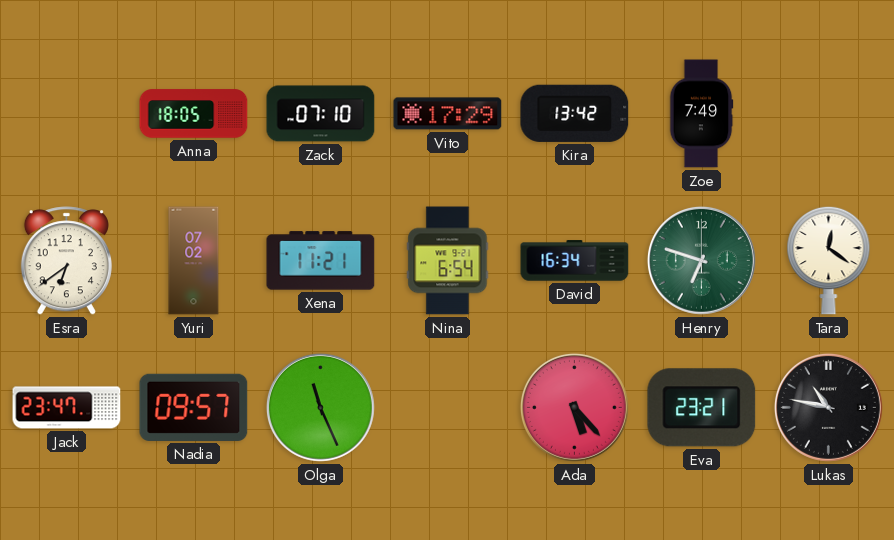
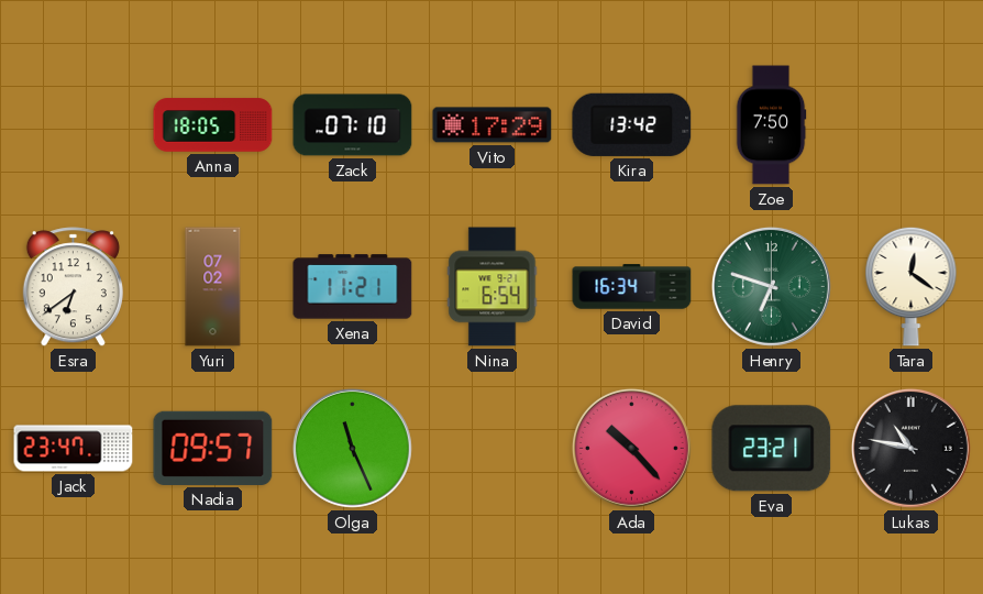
Zoe: 7:49 -> 7:50
Ada: 5:23 -> 10:23
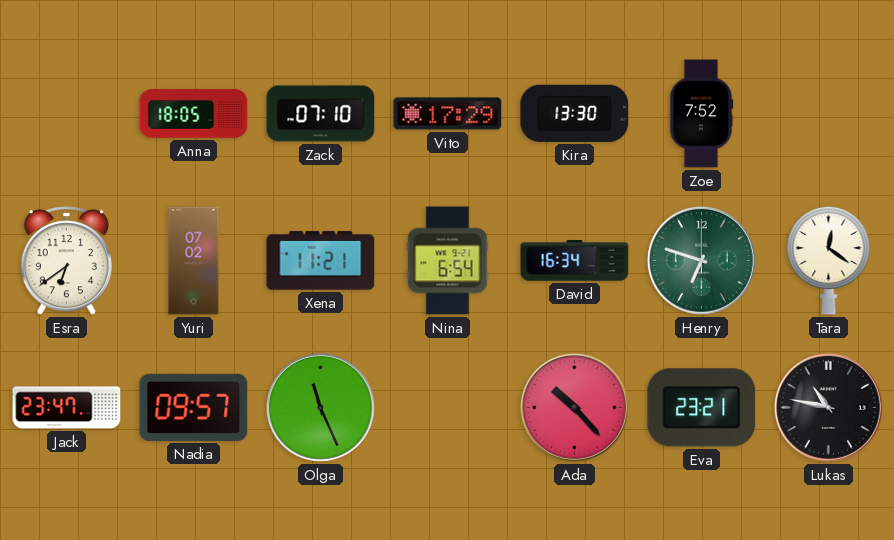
Kira: 13:42 -> 13:30
Zoe: 7:50 -> 7:52
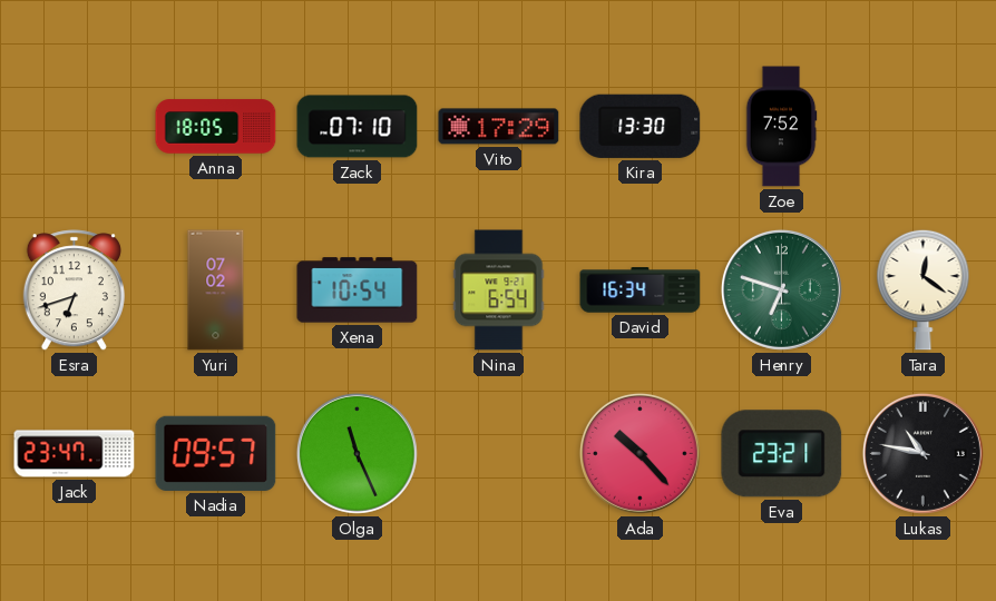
Esra: 6:39 -> 6:42
Xena: 11:21 -> 10:54
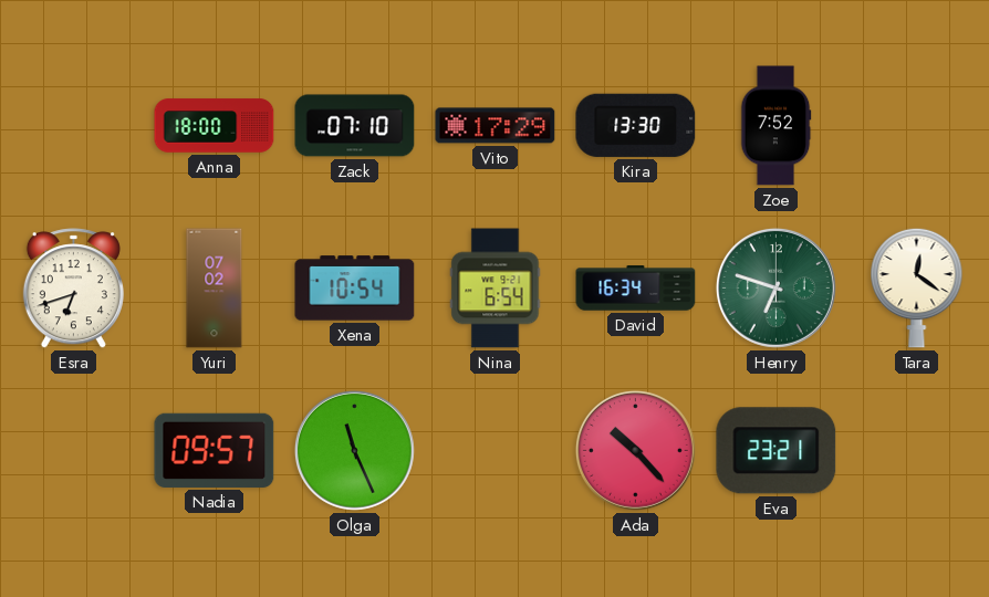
Anna: 18:05 -> 18:00
Jack: 23:47 -> none
Lukas: 10:47 -> none
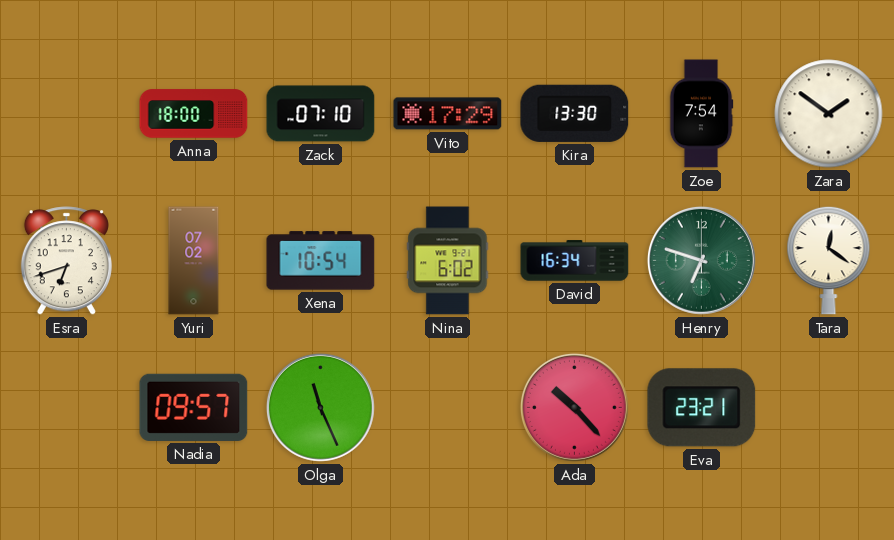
Zoe: 7:52 -> 7:54
Zara: none -> 1:51
Nina: 6:54 -> 6:02
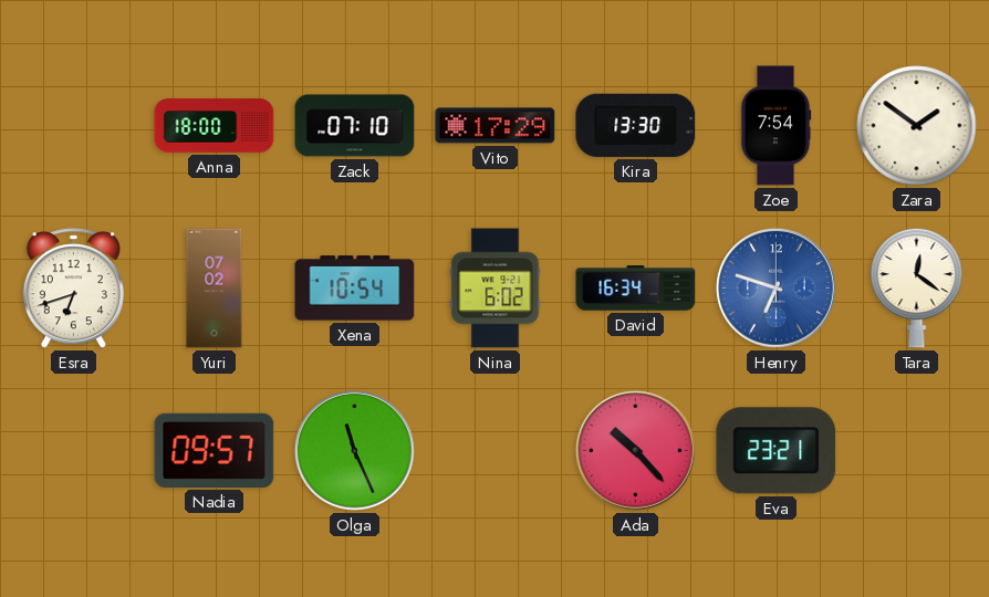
Henry dial: green -> blue
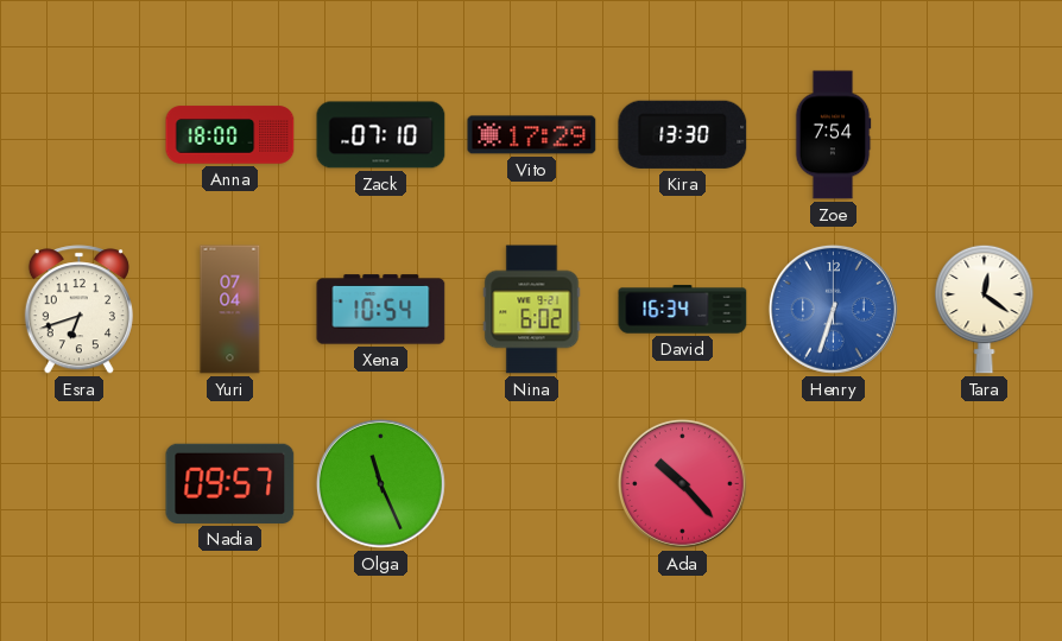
Zara: 1:51 -> none
Yuri: 07:02 -> 07:04
Henry: 6:48 -> 6:33
Eva: 23:21 -> none
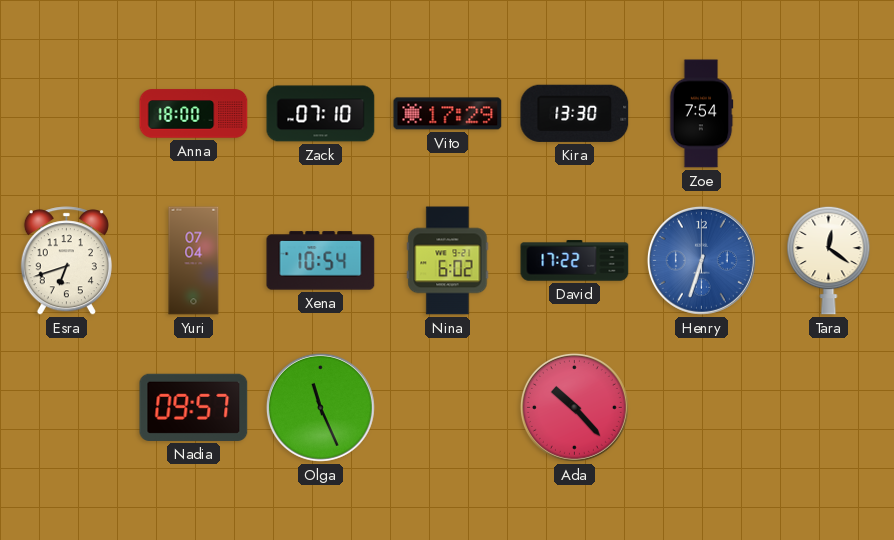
David: 16:34 -> 17:22
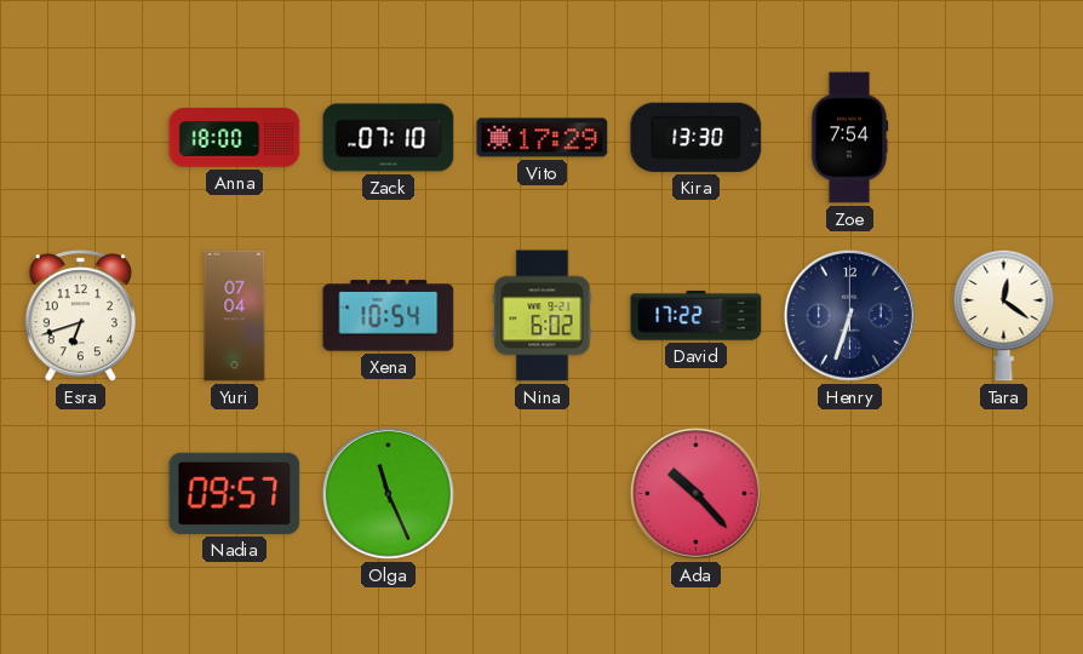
Henry dial: blue -> navy
